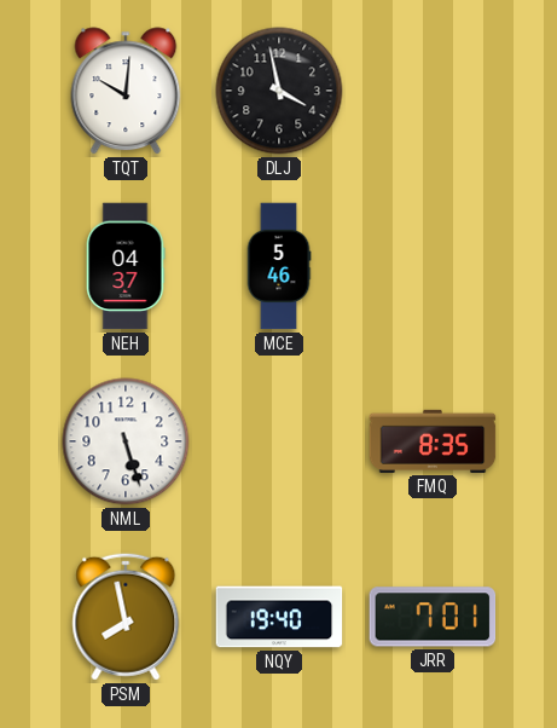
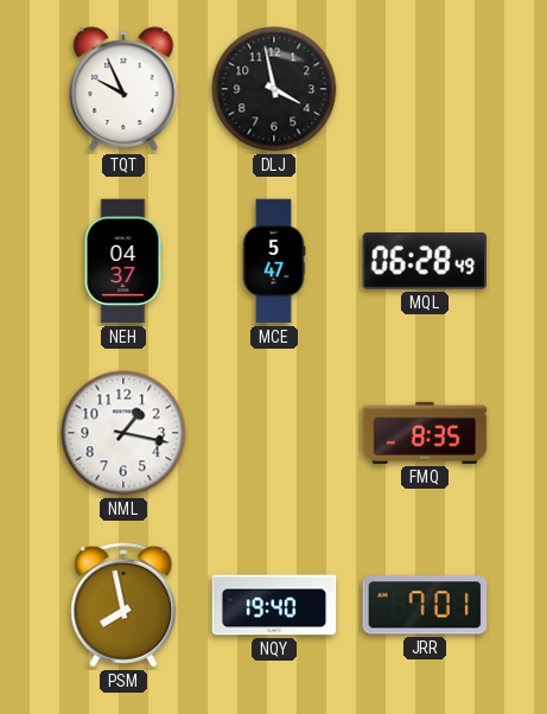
TQT: 10:01 -> 9:56
MCE: 5:46 -> 5:47
MQL: none -> 06:28
NML: 5:27 -> 1:17
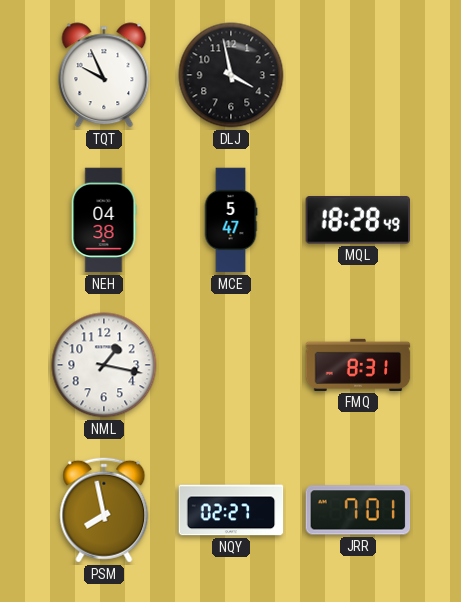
NEH: 04:37 -> 04:38
MQL: 06:28 -> 18:28
FMQ: 8:35 -> 8:31
NQY: 19:40 -> 02:27
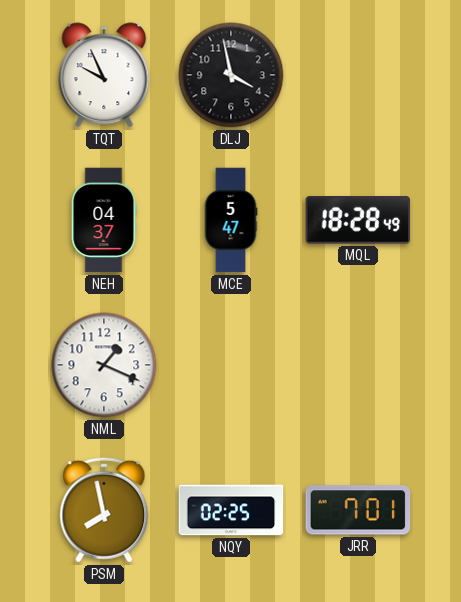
NEH: 04:38 -> 04:37
NML: 1:17 -> 1:19
FMQ: 8:31 -> none
NQY: 02:27 -> 02:25
